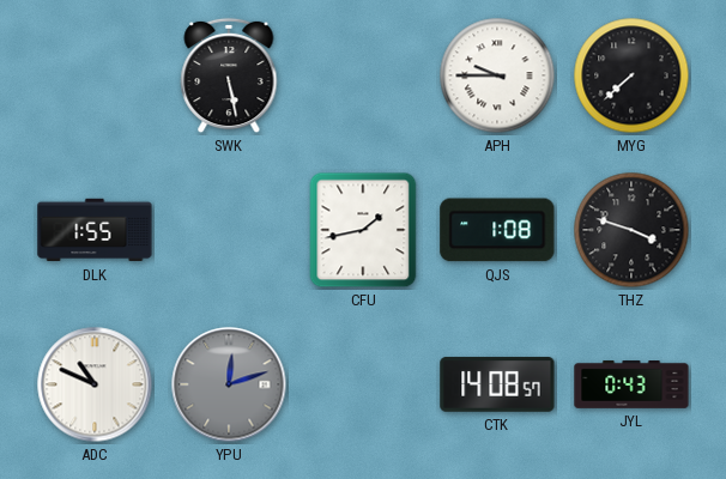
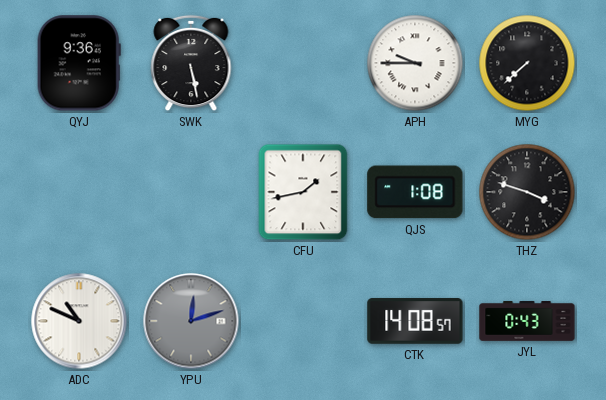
QYJ: none -> 9:36
DLK: 1:55 -> none
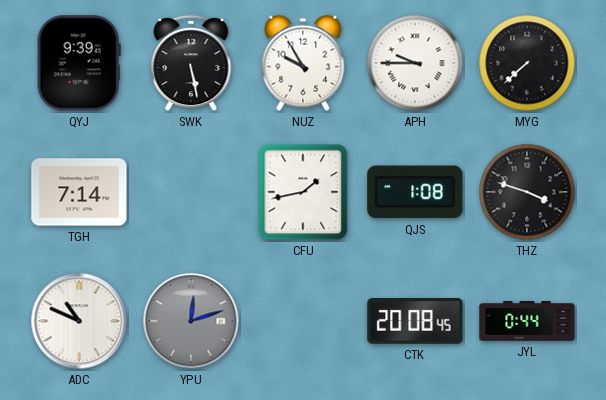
QYJ: 9:36 -> 9:39
NUZ: none -> 9:55
TGH: none -> 7:14
CTK: 14:08 -> 20:08
JYL: 0:43 -> 0:44
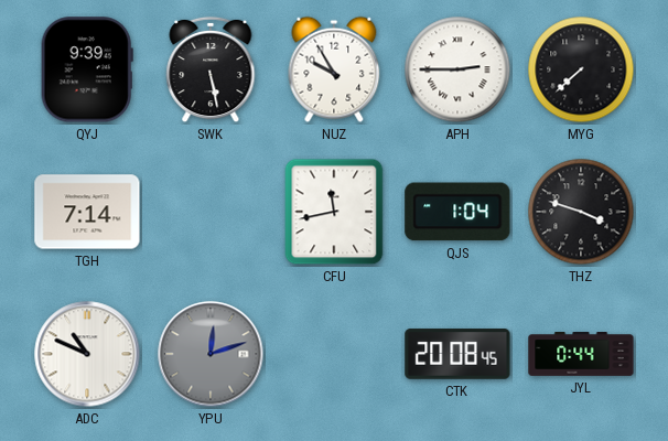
APH: 9:45 -> 2:45
CFU: 1:43 -> 11:43
QJS: 1:08 -> 1:04
